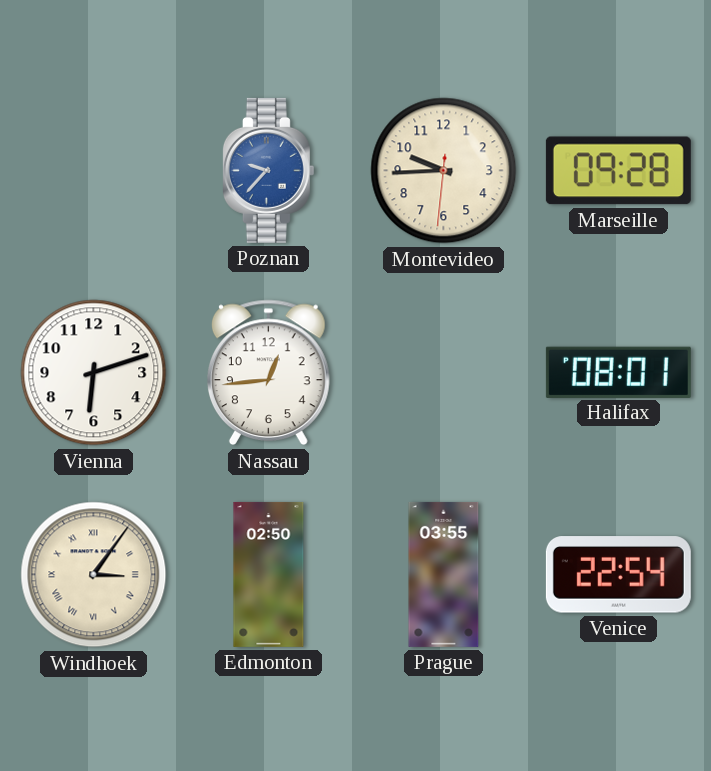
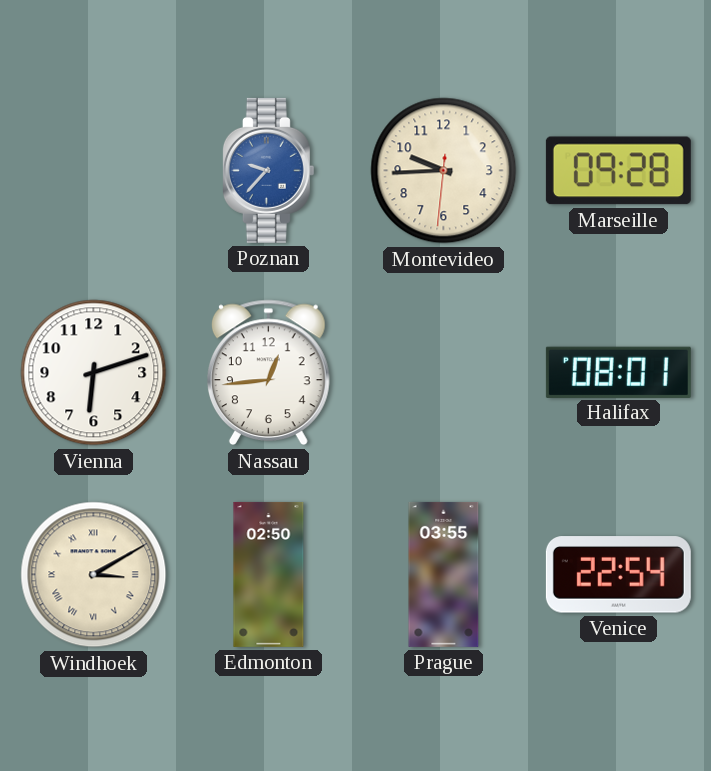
Windhoek: 3:06 -> 3:10
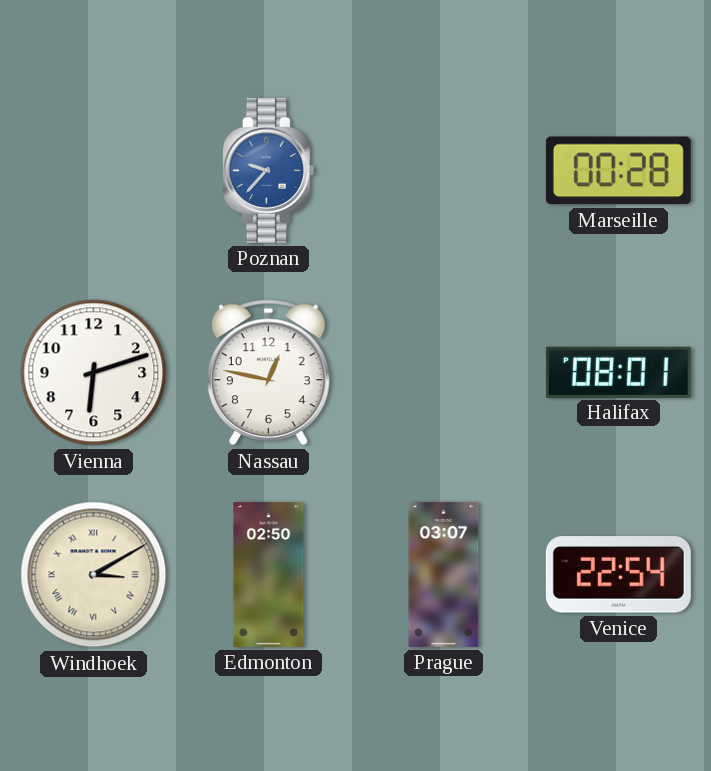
Montevideo: 9:44 -> none
Marseille: 09:28 -> 00:28
Nassau: 12:44 -> 12:47
Prague: 03:55 -> 03:07
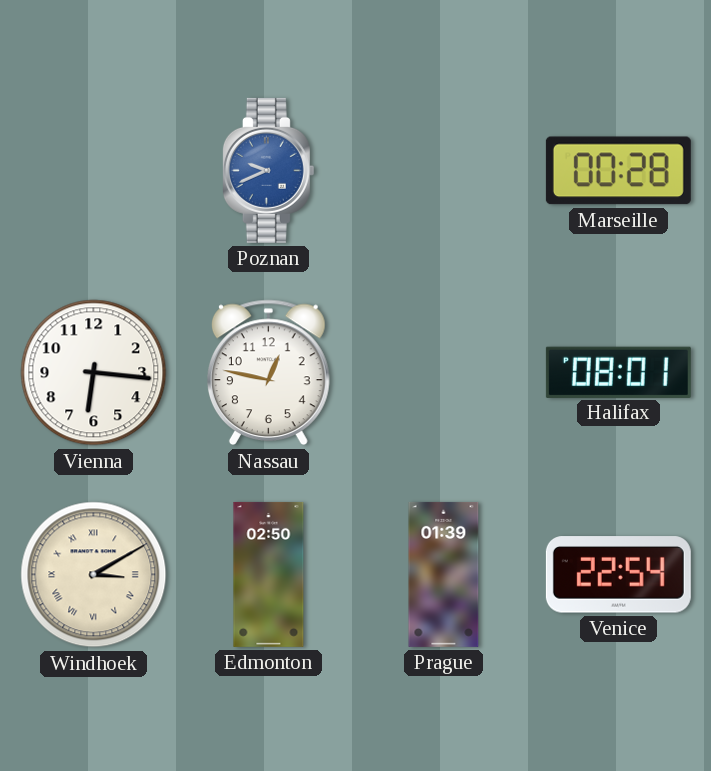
Poznan: 9:37 -> 9:41
Vienna: 6:12 -> 6:16
Prague: 03:07 -> 01:39
